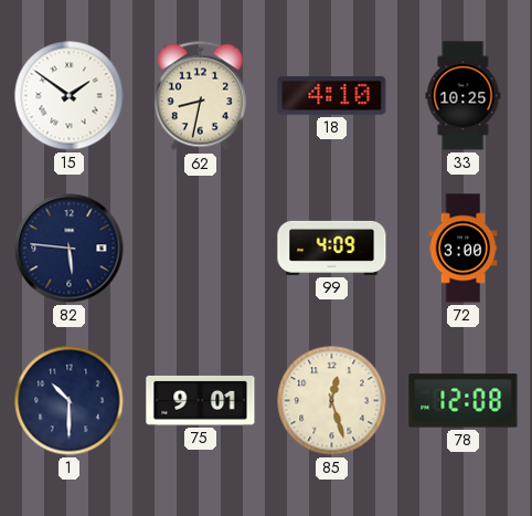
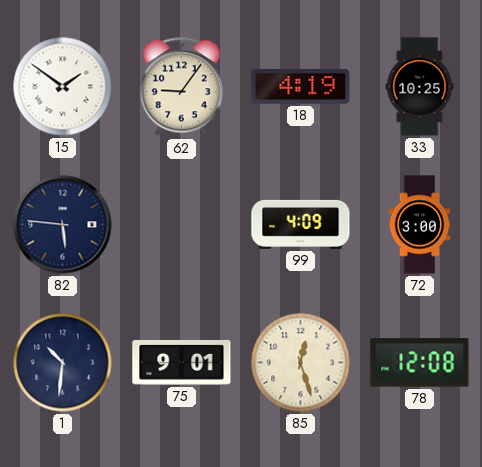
62: 8:32 -> 9:06
18: 4:10 -> 4:19
1: 10:30 -> 10:31
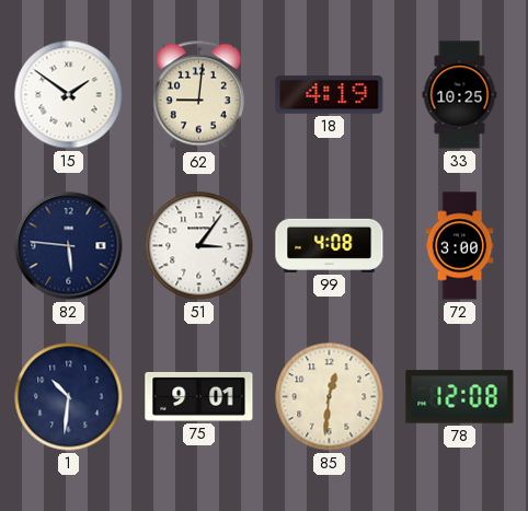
62: 9:06 -> 9:01
51: none -> 3:06
99: 4:09 -> 4:08
85: 12:27 -> 12:31
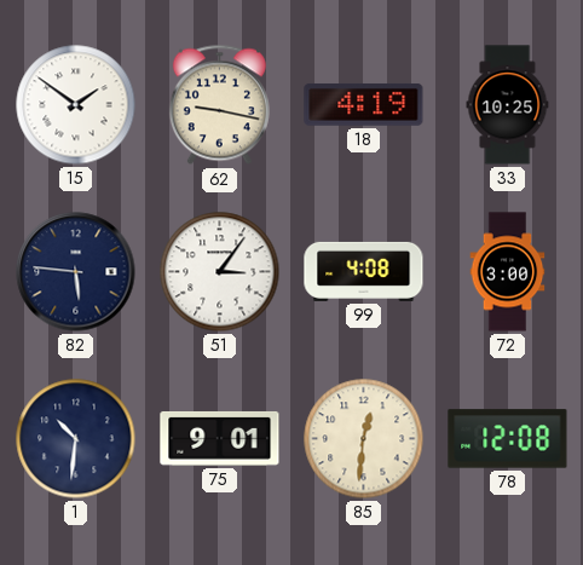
62: 9:01 -> 9:17
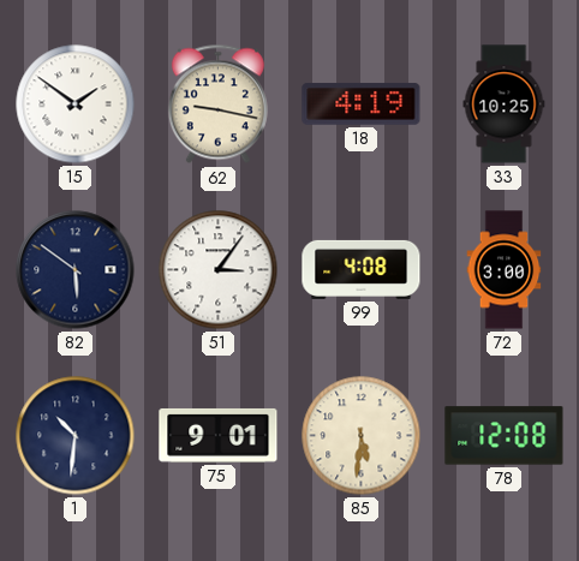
82: 5:46 -> 5:51
85: 12:31 -> 5:31
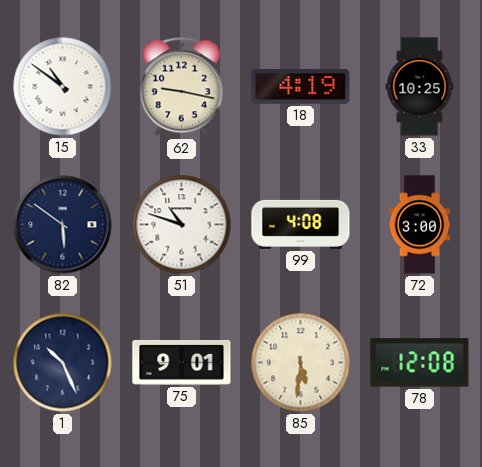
15: 1:51 -> 10:51
51: 3:06 -> 10:48
1: 10:31 -> 10:26
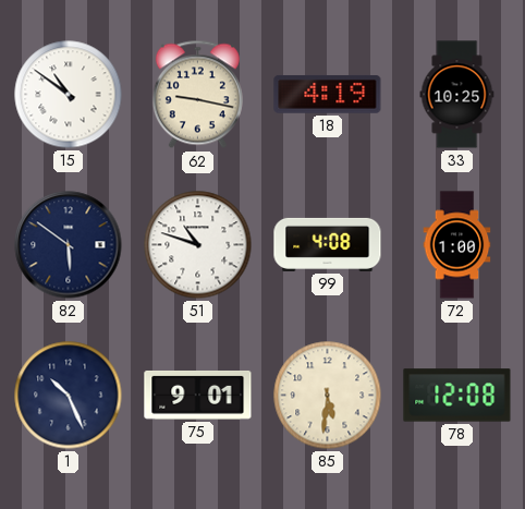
72: 3:00 -> 1:00
